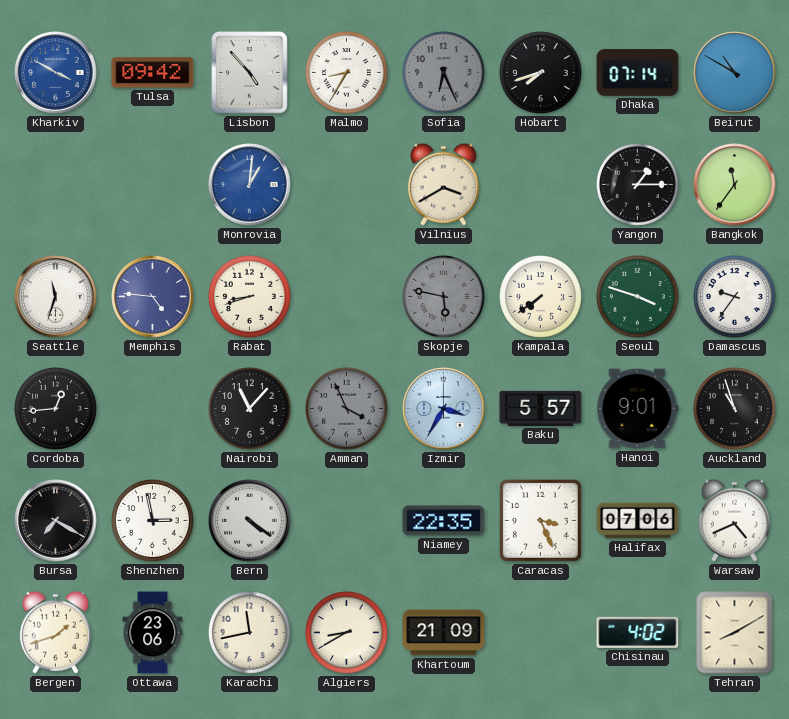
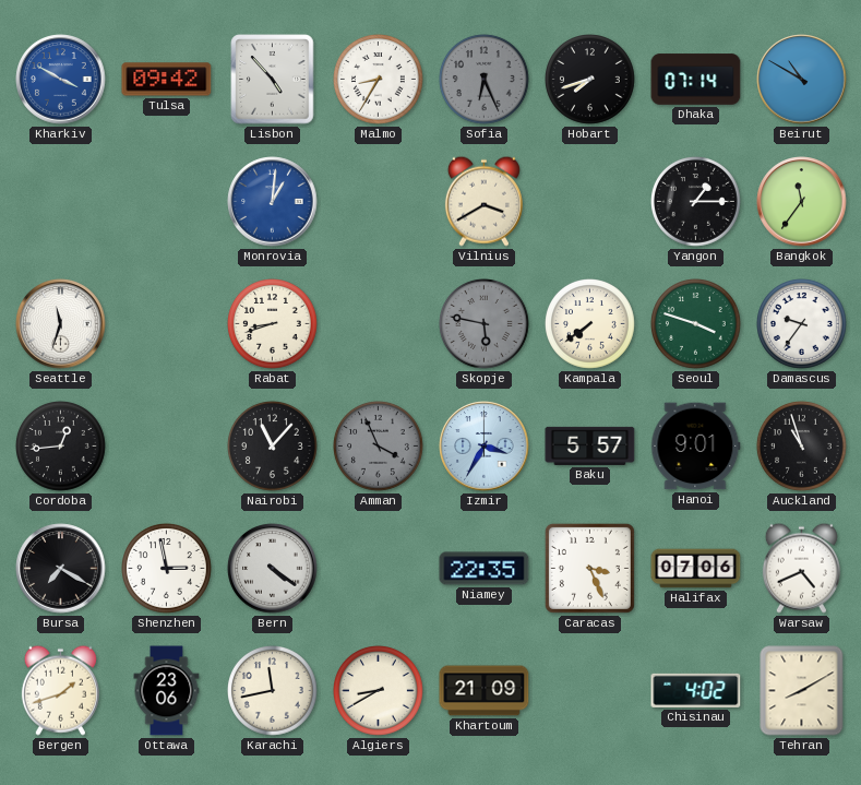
Memphis: 4:46 -> none
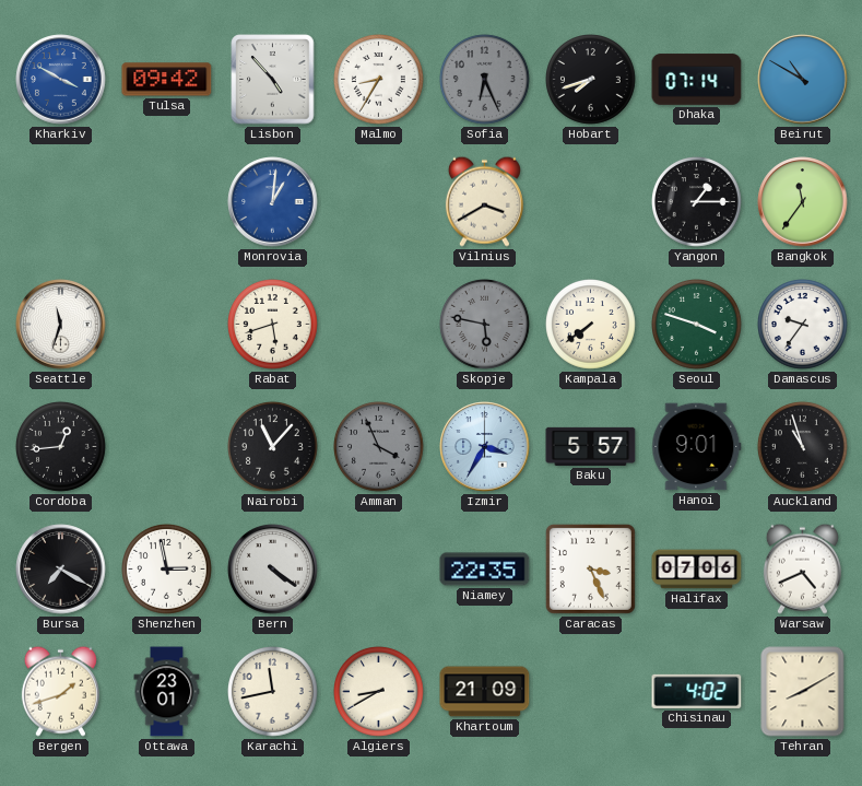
Rabat: 8:42 -> 5:42
Ottawa: 23:06 -> 23:01
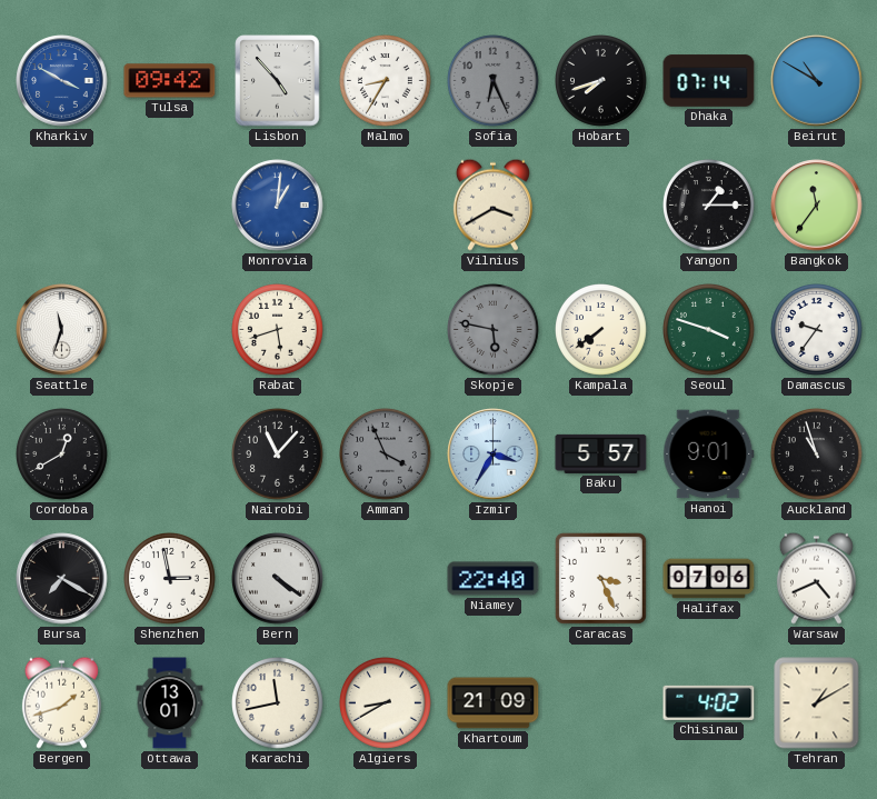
Cordoba: 12:44 -> 12:40
Niamey: 22:35 -> 22:40
Ottawa: 23:01 -> 13:01
Tehran: 8:10 -> 1:10
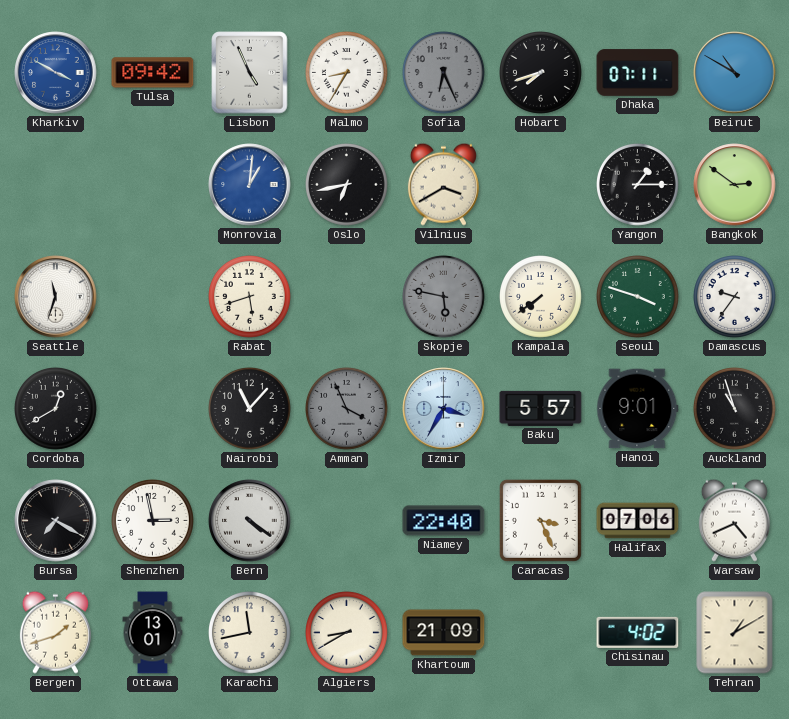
Lisbon: 4:53 -> 4:56
Dhaka: 07:14 -> 07:11
Oslo: none -> 6:43
Bangkok: 11:36 -> 2:51
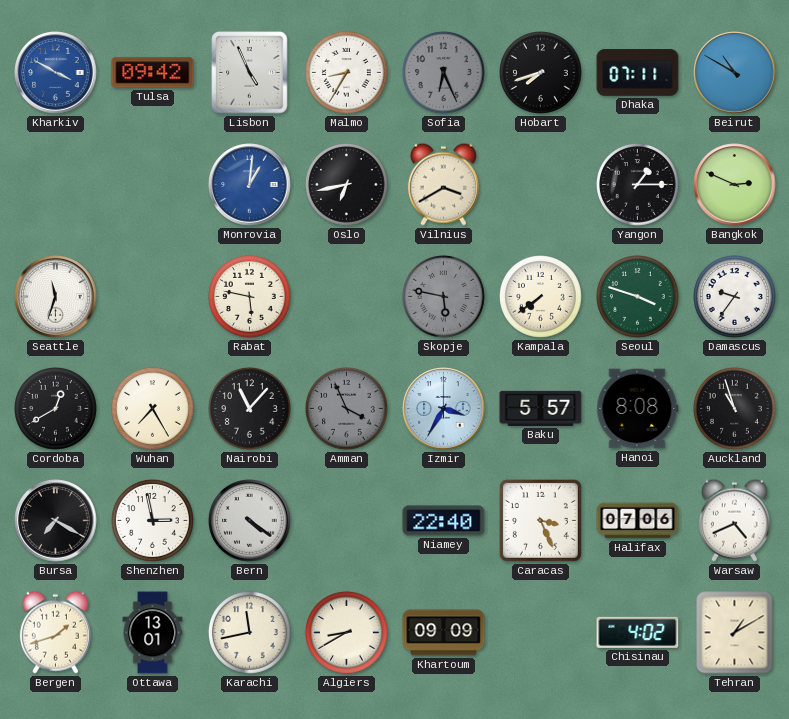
Bangkok: 2:51 -> 2:49
Rabat: 5:42 -> 5:47
Wuhan: none -> 7:25
Hanoi: 9:01 -> 8:08
Khartoum: 21:09 -> 09:09
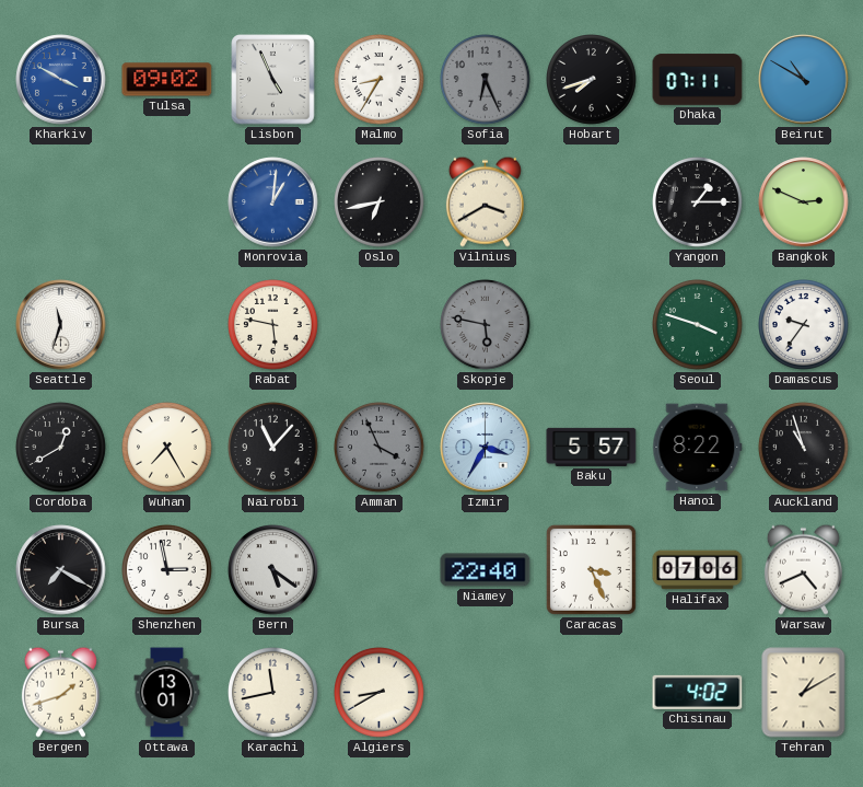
Tulsa: 09:42 -> 09:02
Kampala: 7:39 -> none
Hanoi: 8:08 -> 8:22
Bern: 4:21 -> 5:21
Khartoum: 09:09 -> none
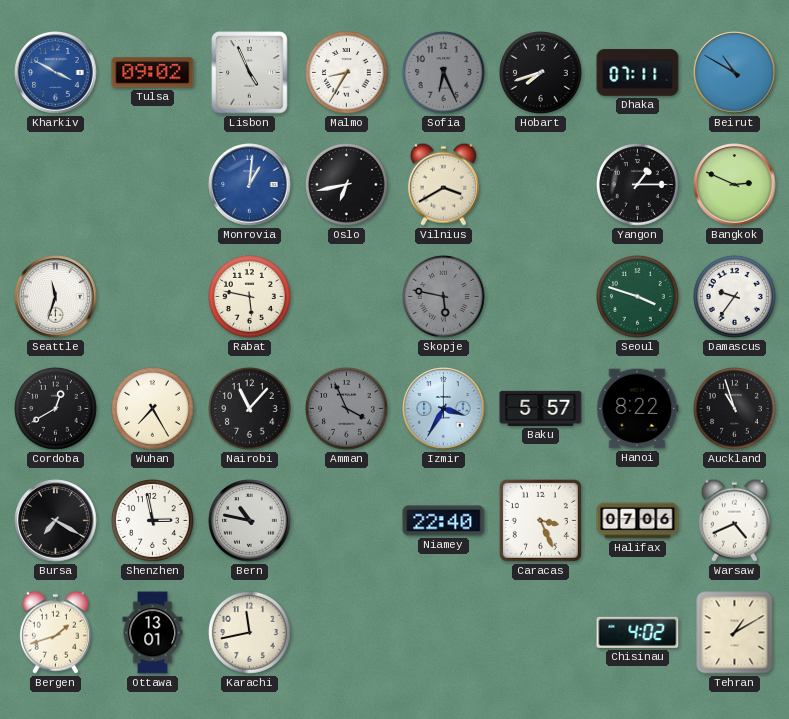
Bern: 5:21 -> 10:47
Algiers: 8:40 -> none
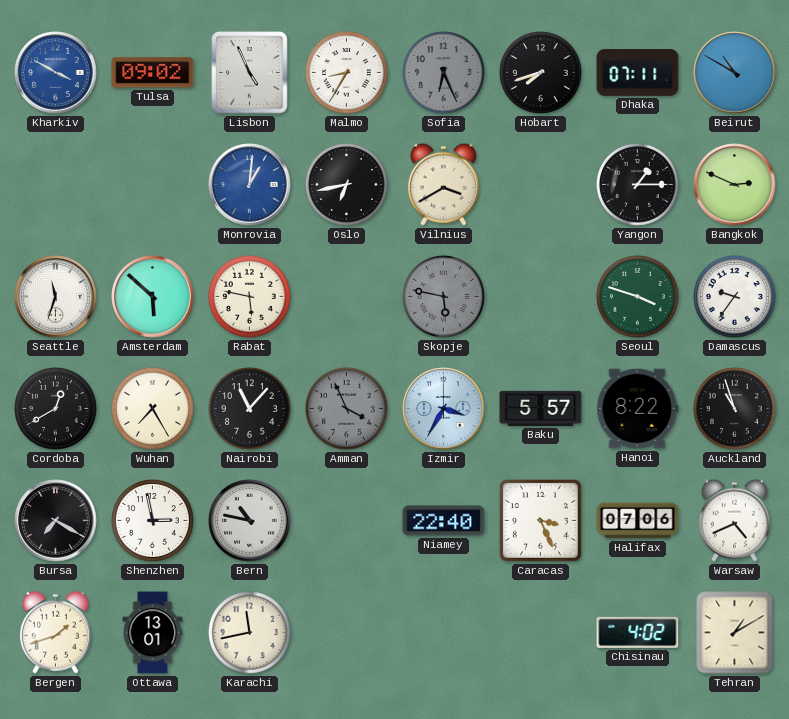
Amsterdam: none -> 5:52
